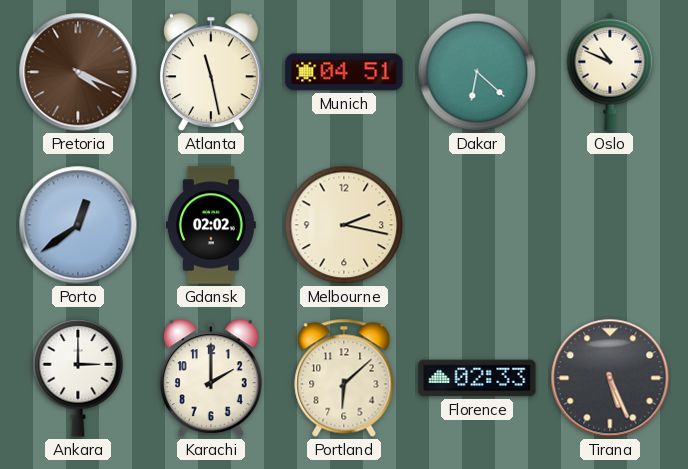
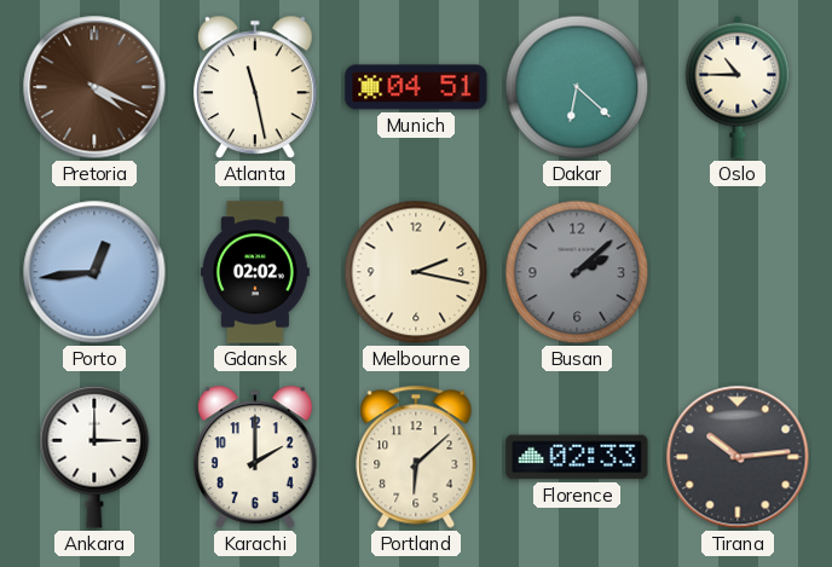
Oslo: 10:49 -> 10:45
Porto: 12:39 -> 12:44
Busan: none -> 2:08
Tirana: 5:26 -> 10:14
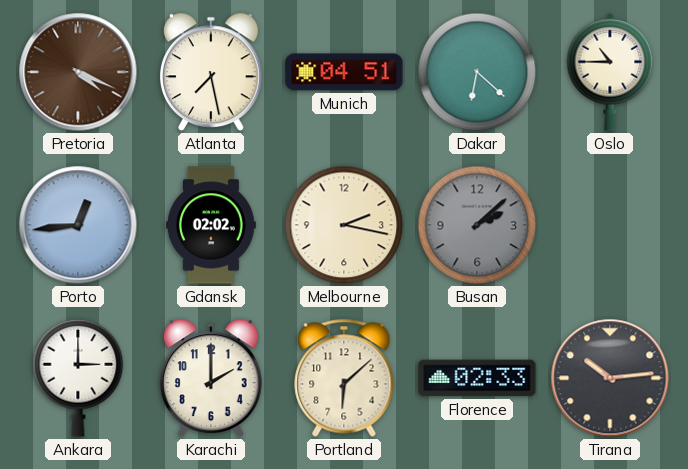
Atlanta: 11:28 -> 7:28
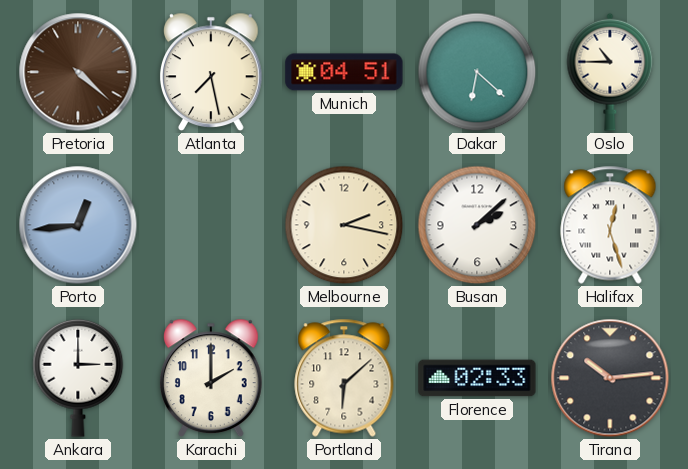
Pretoria: 4:19 -> 4:22
Gdansk: 02:02 -> none
Busan dial: grey -> white
Halifax: none -> 12:27
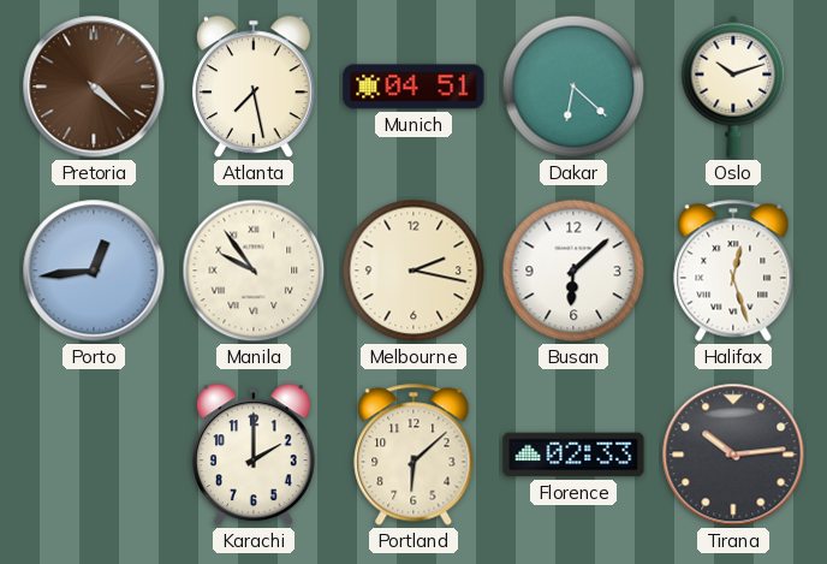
Oslo: 10:45 -> 10:12
Manila: none -> 9:54
Busan: 2:08 -> 6:08
Ankara: 3:00 -> none
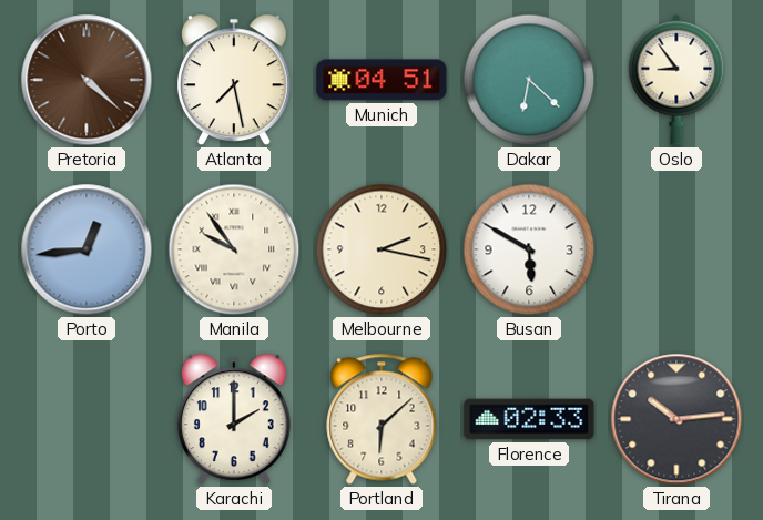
Oslo: 10:12 -> 8:54
Busan: 6:08 -> 5:50
Halifax: 12:27 -> none
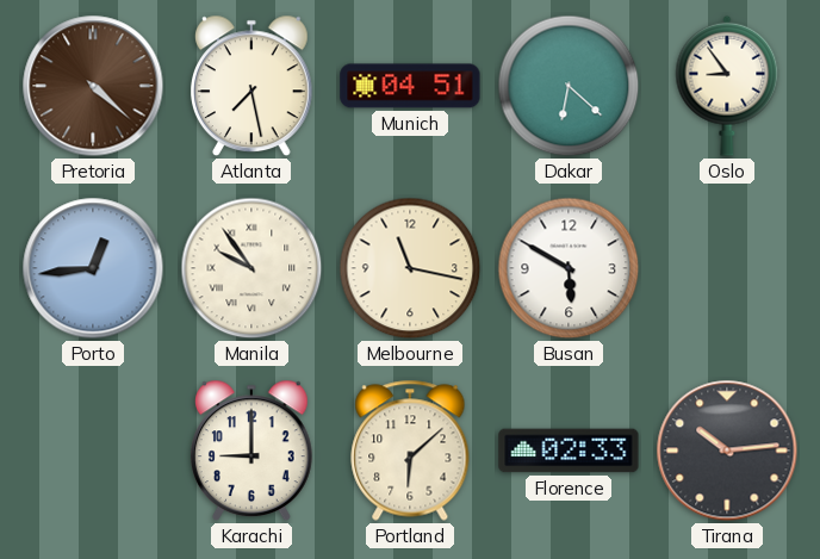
Melbourne: 2:17 -> 11:17
Karachi: 2:00 -> 9:00
